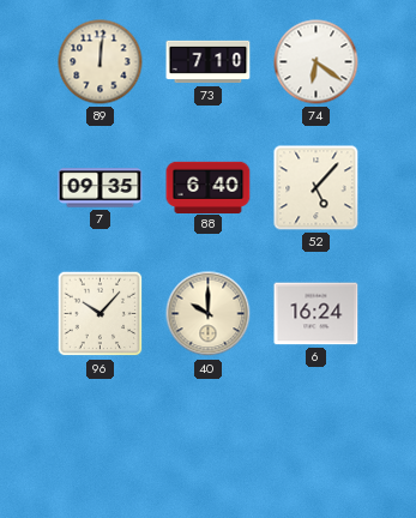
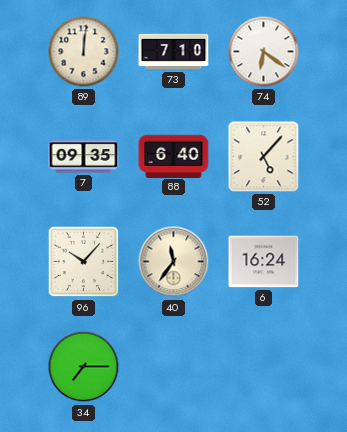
40: 10:00 -> 11:36
34: none -> 7:15
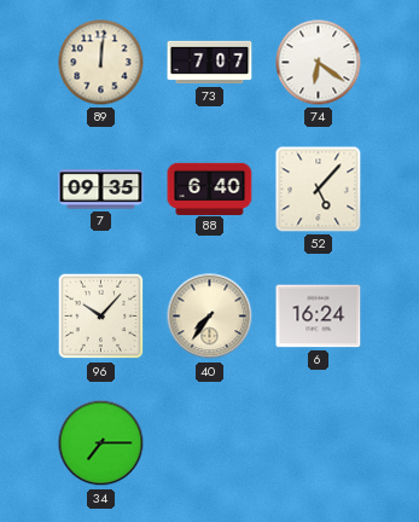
73: 7:10 -> 7:07
40: 11:36 -> 7:36
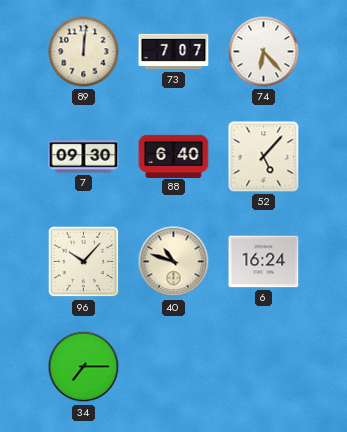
74: 6:21 -> 6:23
7: 09:35 -> 09:30
40: 7:36 -> 10:48
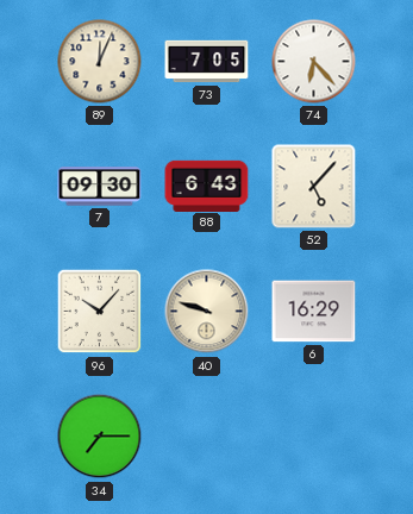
89: 12:01 -> 12:04
73: 7:07 -> 7:05
88: 6:40 -> 6:43
40: 10:48 -> 9:48
6: 16:24 -> 16:29
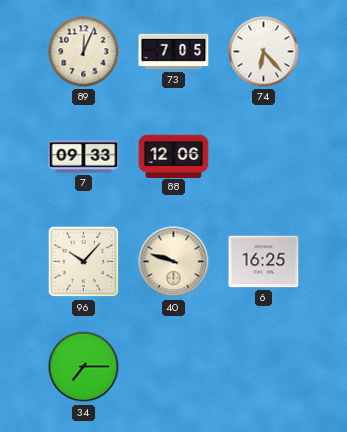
7: 09:30 -> 09:33
88: 6:43 -> 12:06
52: 5:07 -> none
6: 16:29 -> 16:25
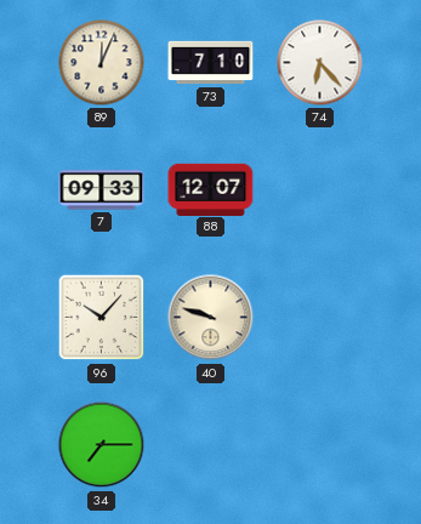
73: 7:05 -> 7:10
88: 12:06 -> 12:07
6: 16:25 -> none
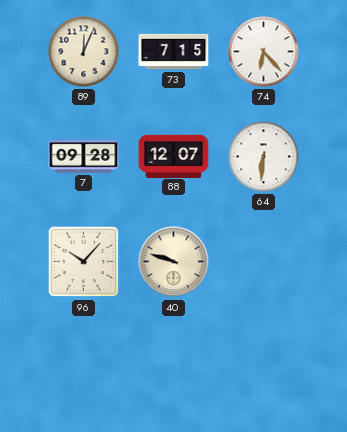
73: 7:10 -> 7:15
7: 09:33 -> 09:28
64: none -> 6:31
34: 7:15 -> none
